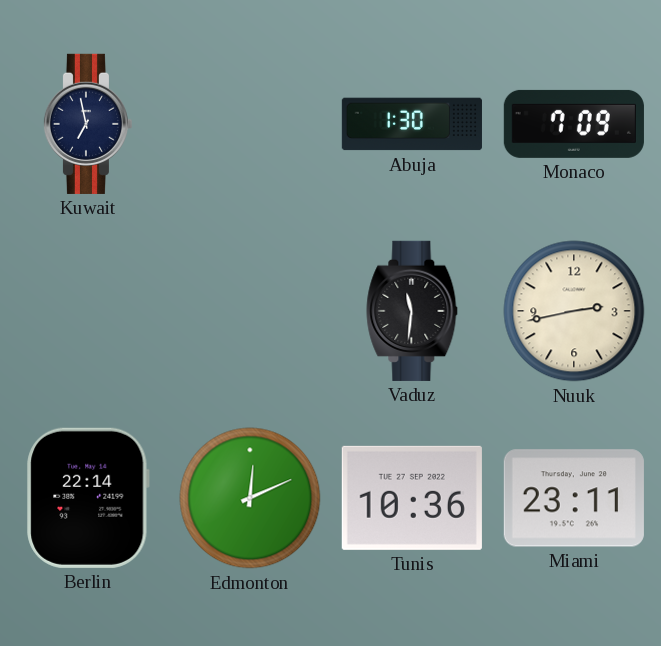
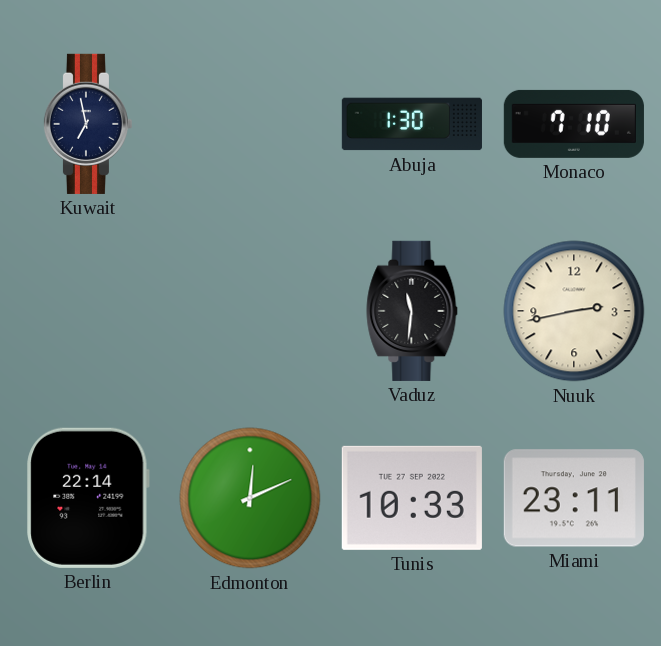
Monaco: 7:09 -> 7:10
Tunis: 10:36 -> 10:33
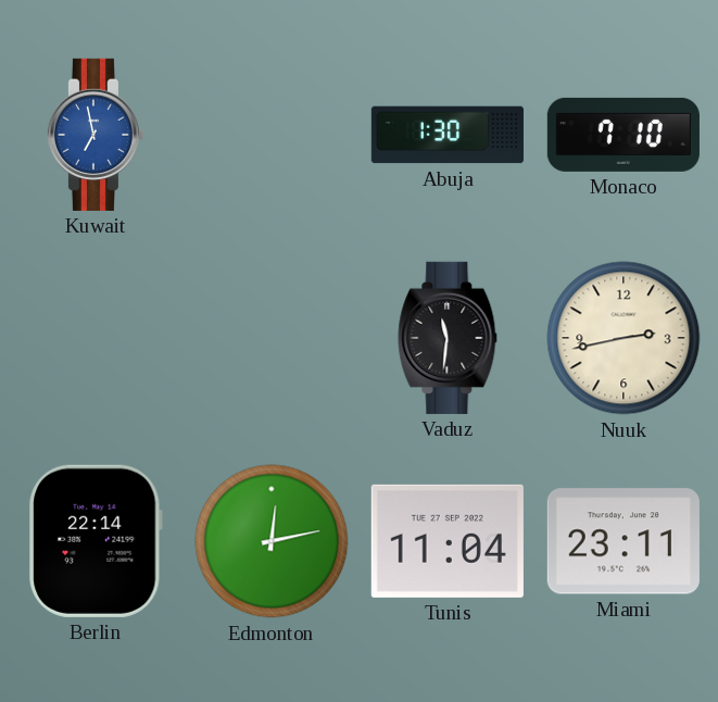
Kuwait dial: navy -> blue
Edmonton: 12:11 -> 12:13
Tunis: 10:33 -> 11:04
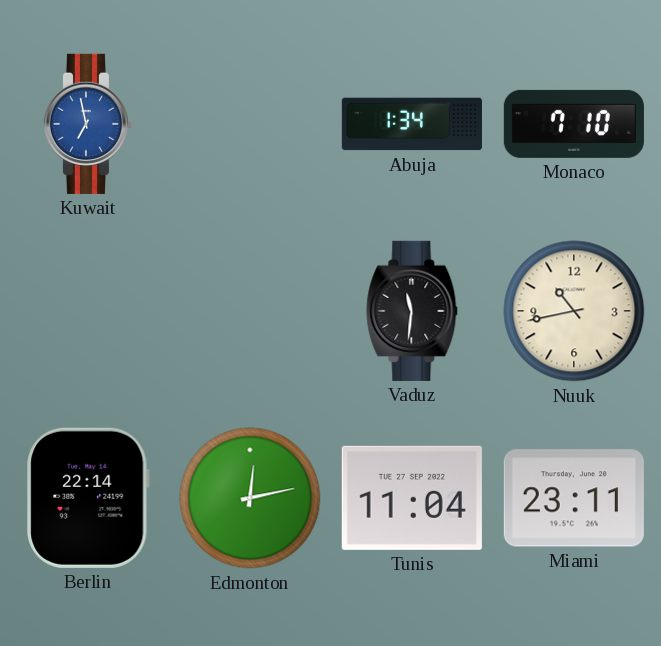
Abuja: 1:30 -> 1:34
Nuuk: 2:43 -> 10:43
